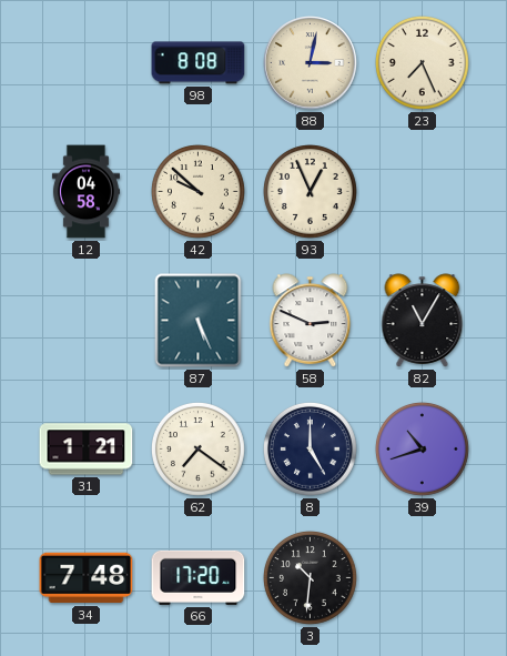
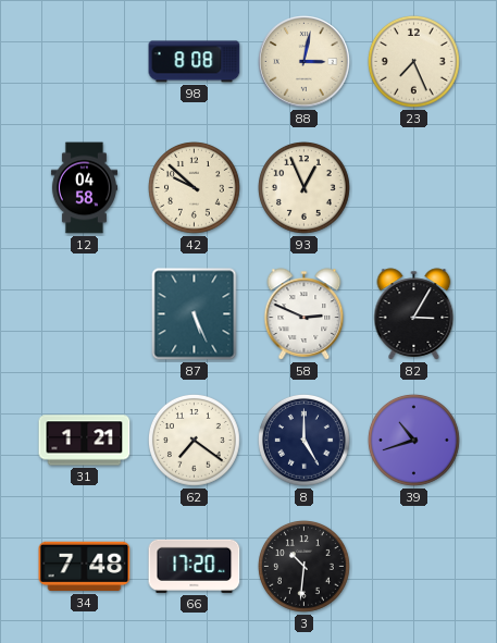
82: 11:05 -> 3:05
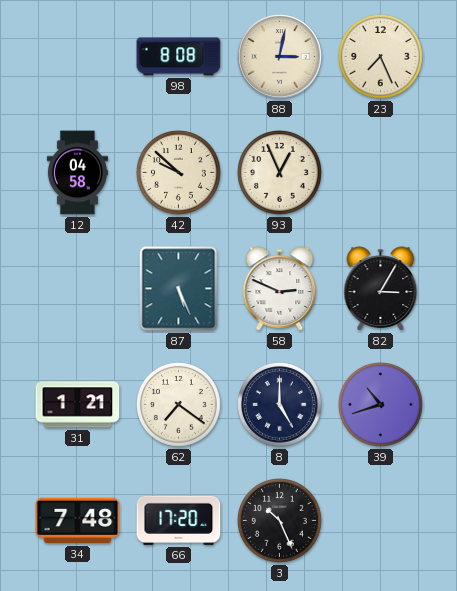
3: 10:31 -> 10:26
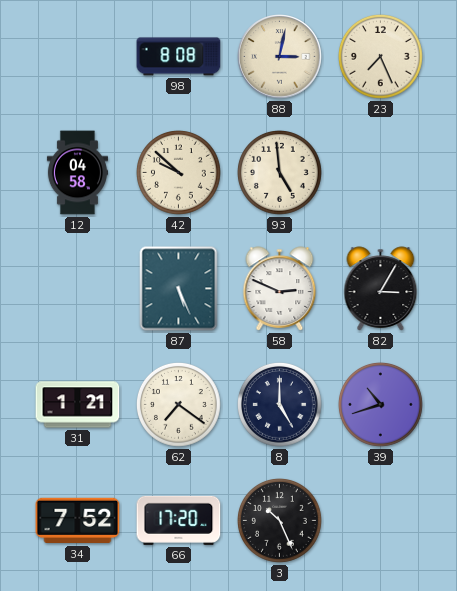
93: 12:56 -> 4:59
34: 7:48 -> 7:52
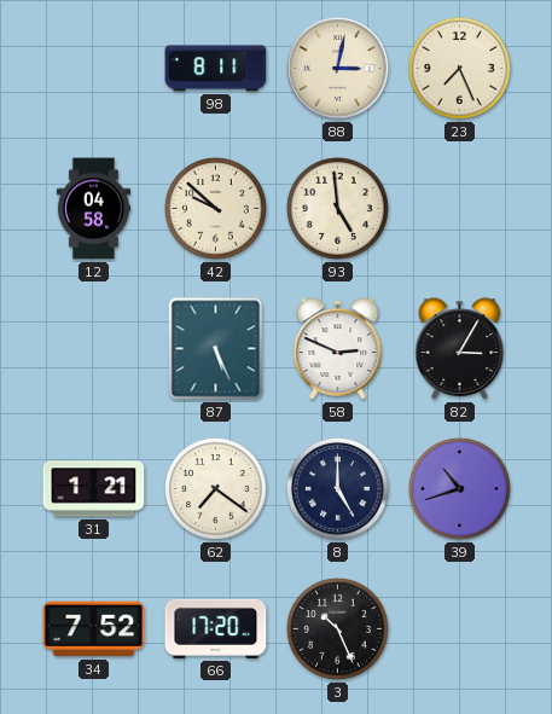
98: 8:08 -> 8:11
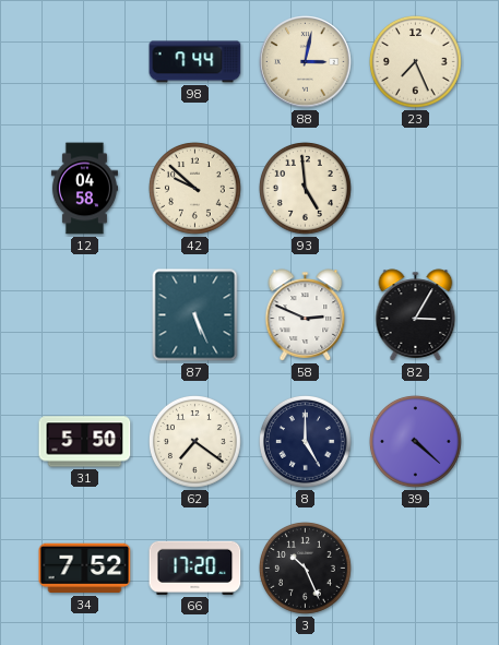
98: 8:11 -> 7:44
31: 1:21 -> 5:50
39: 10:42 -> 4:22
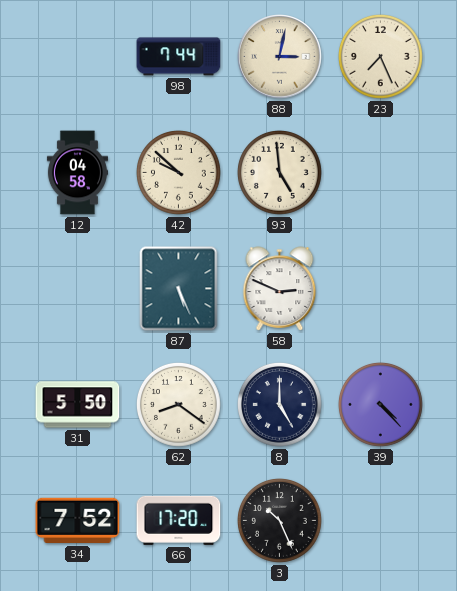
82: 3:05 -> none
62: 7:21 -> 8:21
39: 4:22 -> 4:23
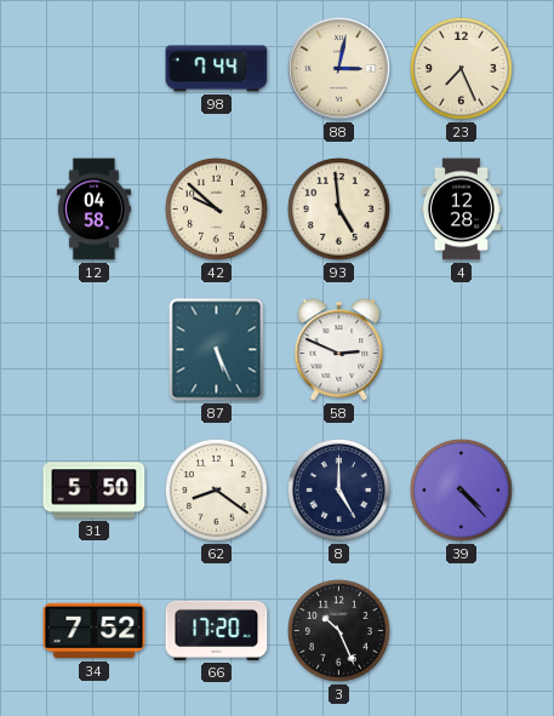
4: none -> 12:28
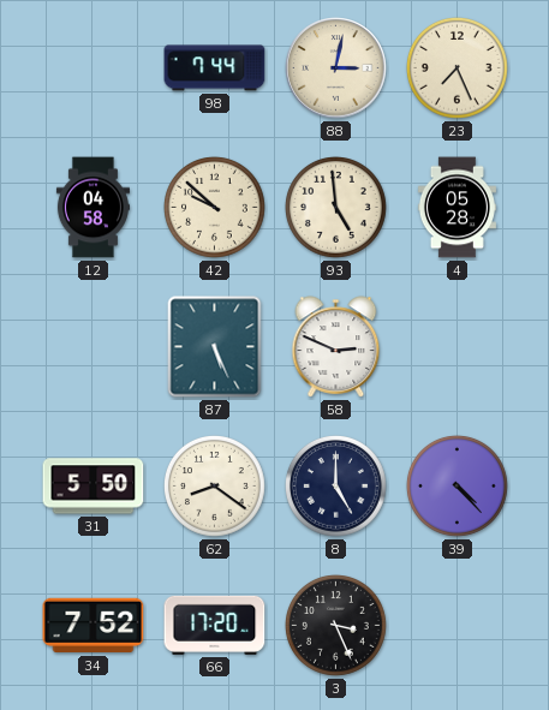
4: 12:28 -> 05:28
3: 10:26 -> 3:26
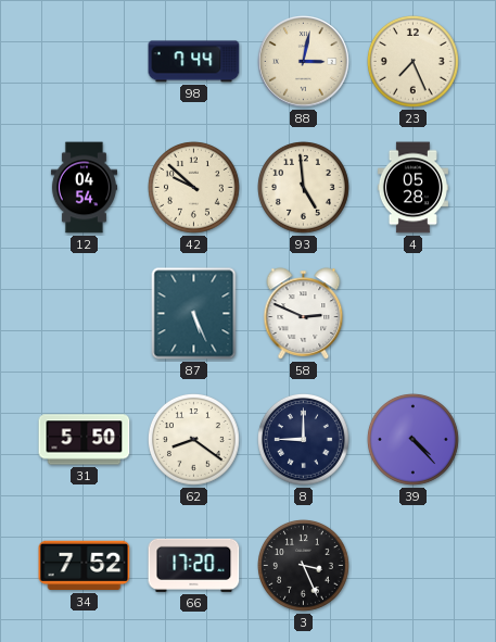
12: 04:58 -> 04:54
8: 5:00 -> 9:00
